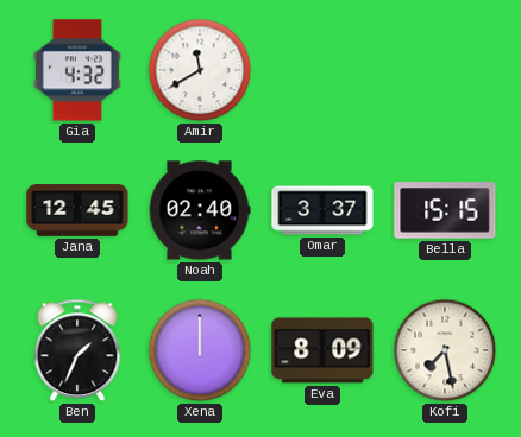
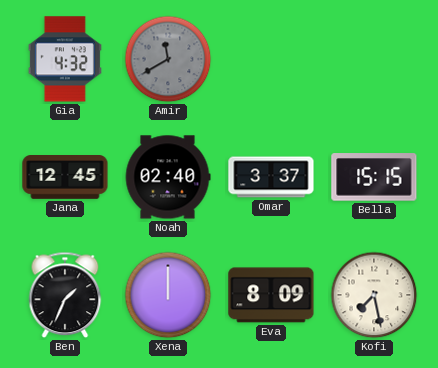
Amir dial: white -> grey
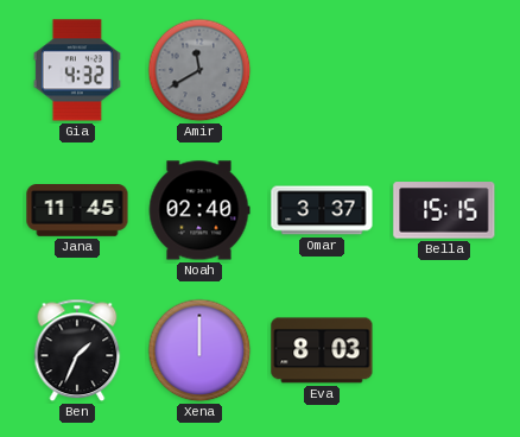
Jana: 12:45 -> 11:45
Eva: 8:09 -> 8:03
Kofi: 7:28 -> none
